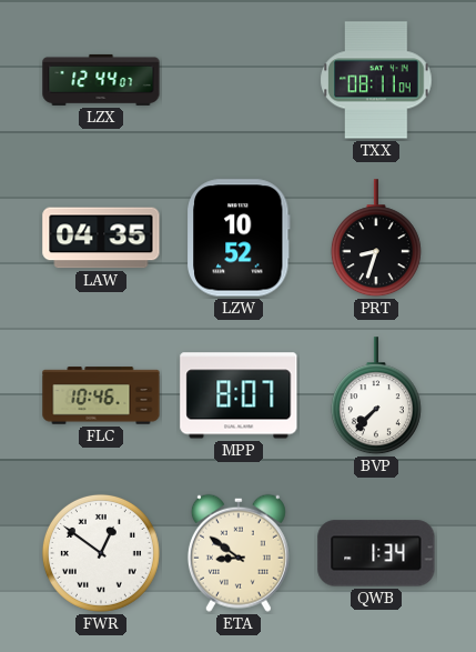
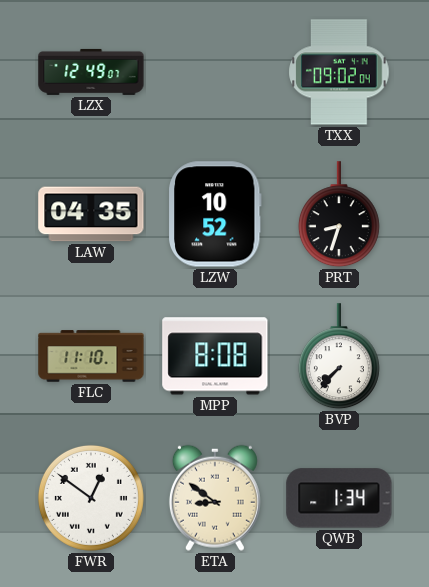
LZX: 12:44 -> 12:49
TXX: 08:11 -> 09:02
FLC: 10:46 -> 11:10
MPP: 8:07 -> 8:08
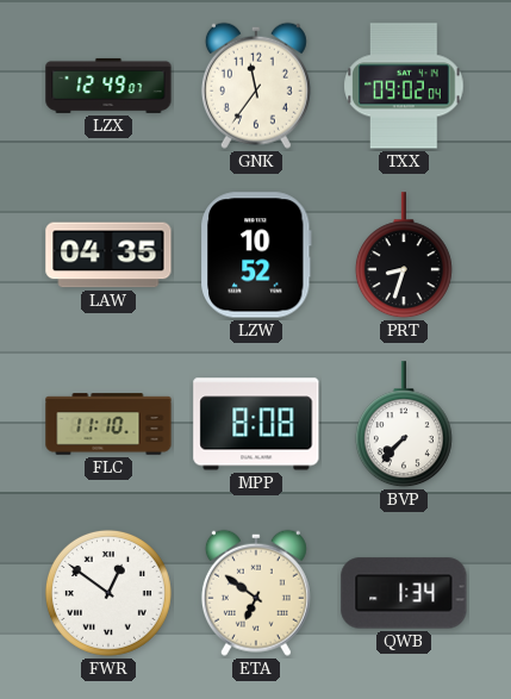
GNK: none -> 11:36
ETA: 8:51 -> 6:51
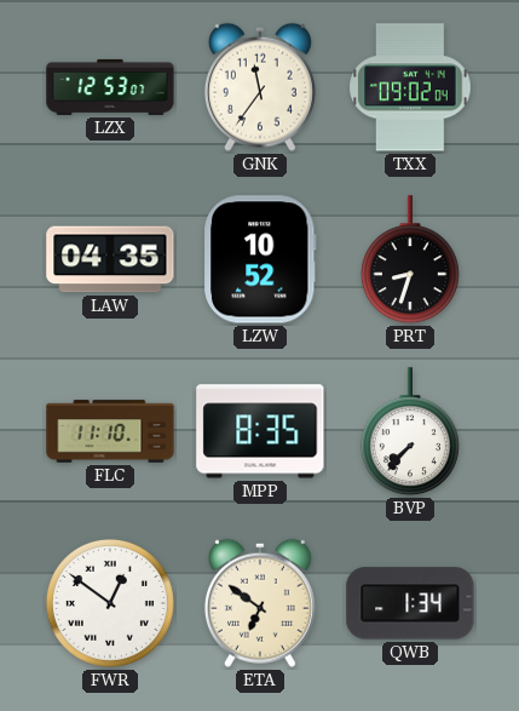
LZX: 12:49 -> 12:53
MPP: 8:08 -> 8:35
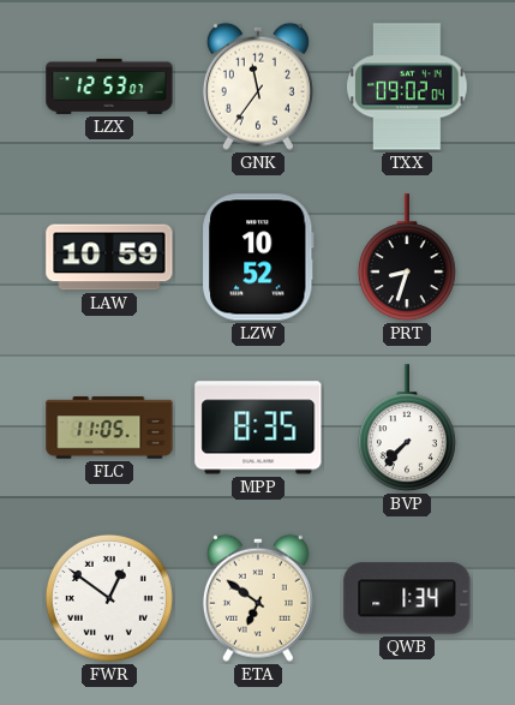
LAW: 04:35 -> 10:59
FLC: 11:10 -> 11:05
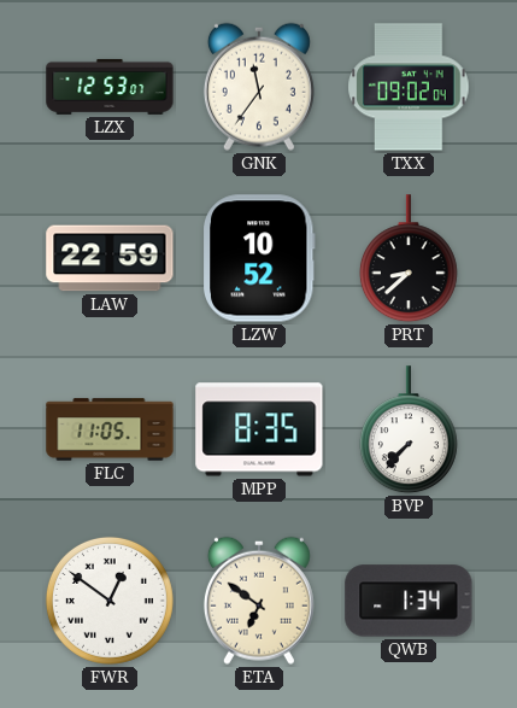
LAW: 10:59 -> 22:59
PRT: 8:33 -> 8:38
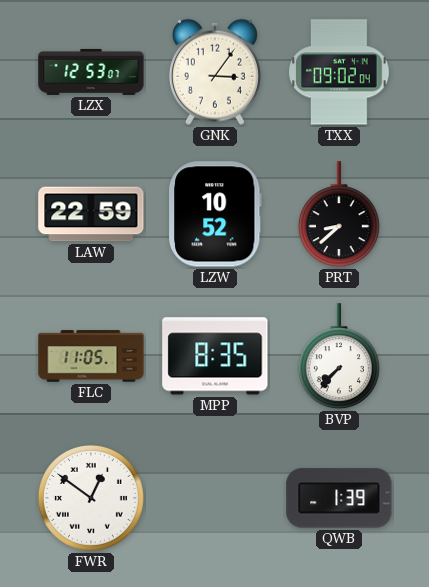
GNK: 11:36 -> 3:06
ETA: 6:51 -> none
QWB: 1:34 -> 1:39
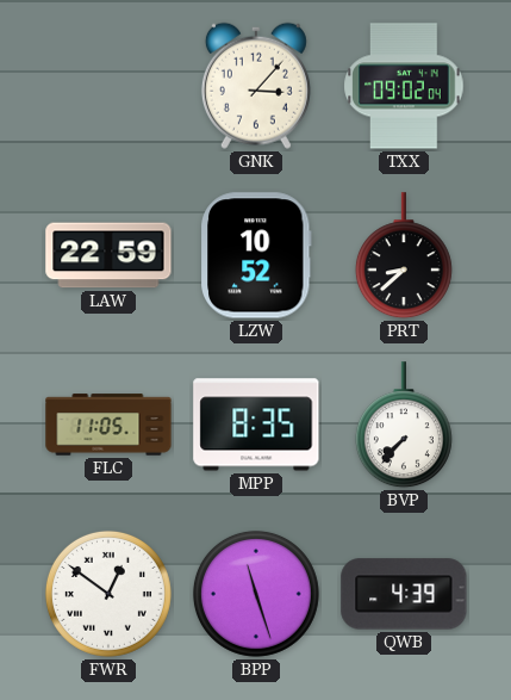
LZX: 12:53 -> none
GNK: 3:06 -> 3:07
BPP: none -> 11:27
QWB: 1:39 -> 4:39
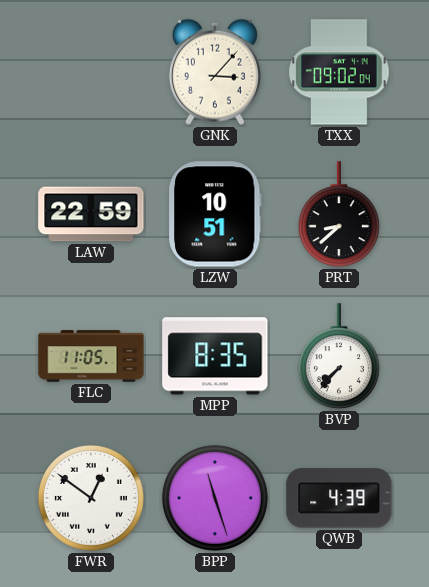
LZW: 10:52 -> 10:51
